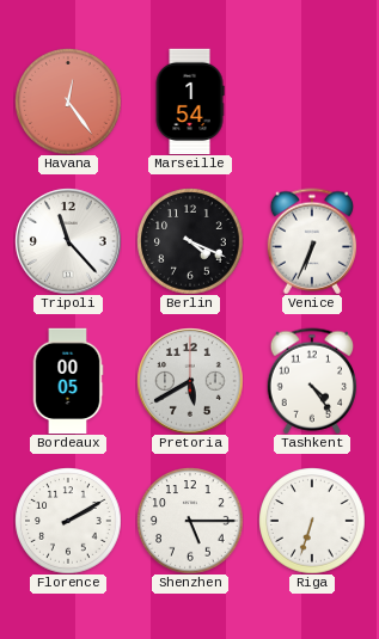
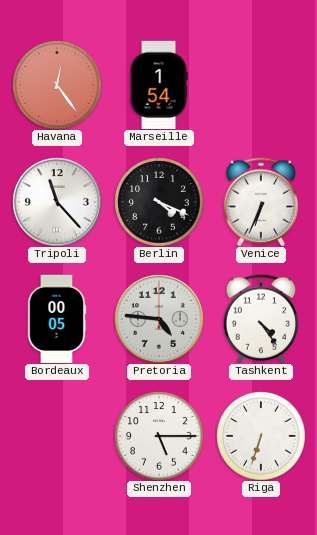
Pretoria: 5:40 -> 4:46
Florence: 2:10 -> none
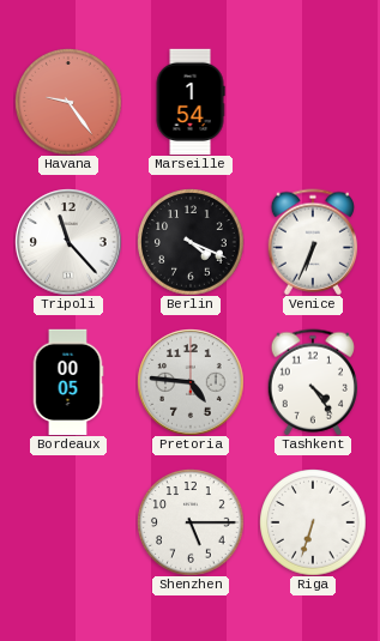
Havana: 12:24 -> 9:24
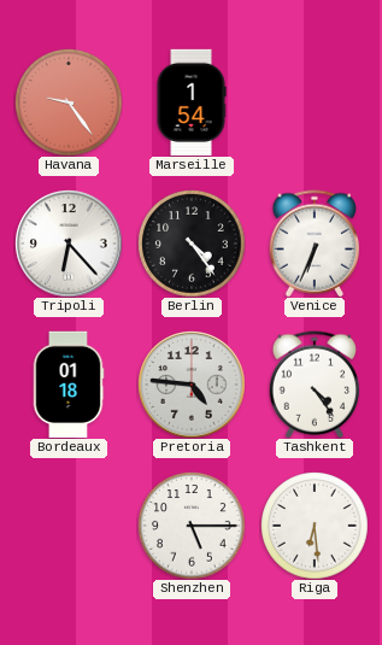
Tripoli: 11:23 -> 6:23
Berlin: 4:19 -> 4:24
Bordeaux: 00:05 -> 01:18
Riga: 6:33 -> 6:29
